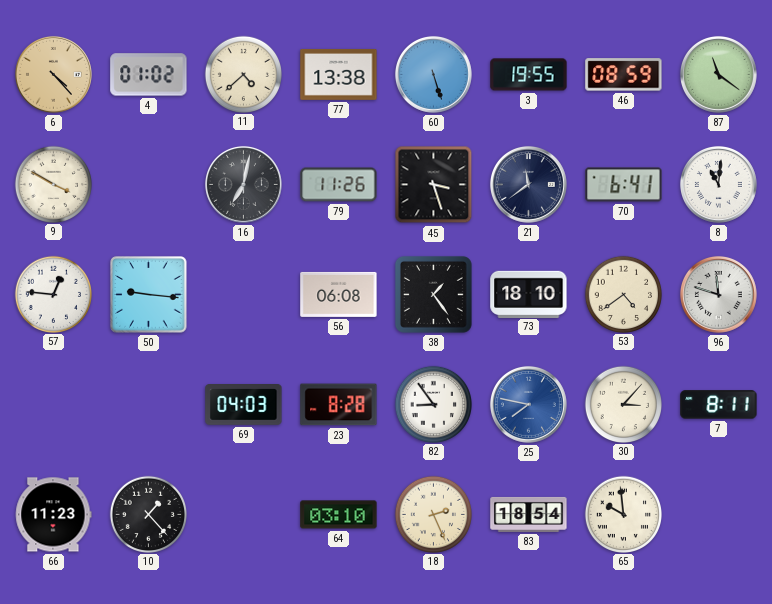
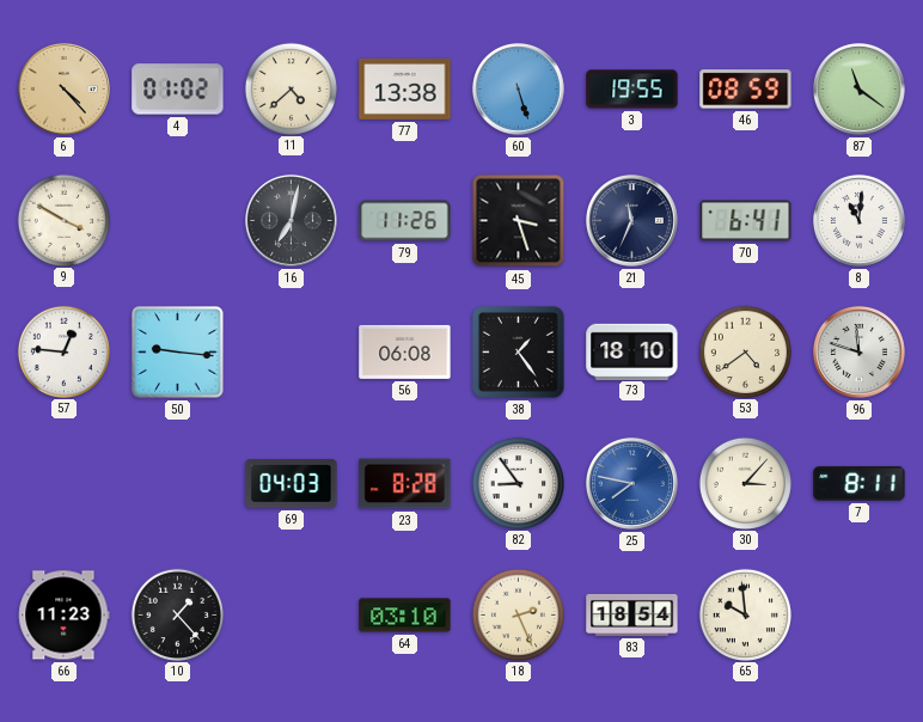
21: 11:39 -> 11:34
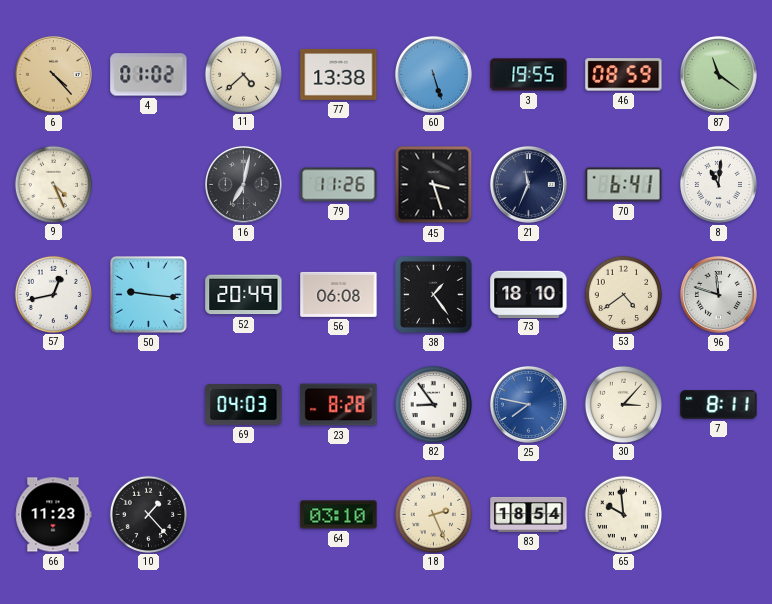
9: 3:50 -> 4:26
57: 12:46 -> 12:43
52: none -> 20:49
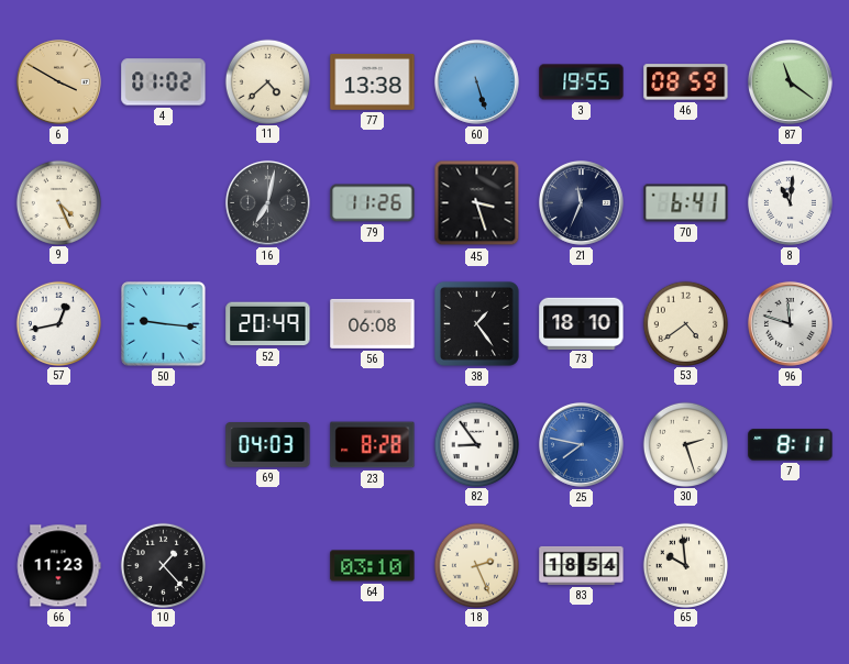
6: 4:23 -> 3:50
30: 3:07 -> 2:27
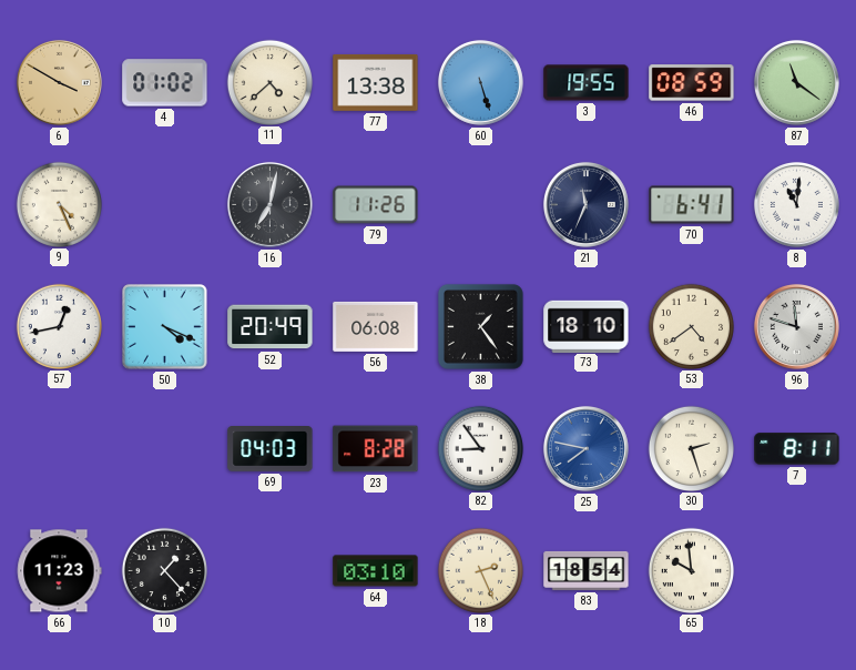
45: 3:27 -> none
50: 9:16 -> 4:19
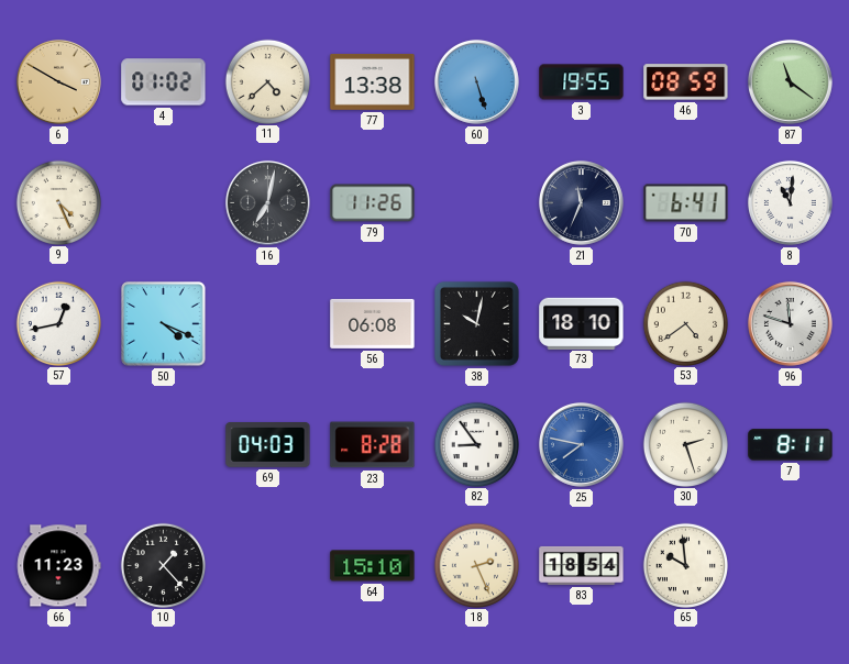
52: 20:49 -> none
38: 1:24 -> 10:02
64: 03:10 -> 15:10
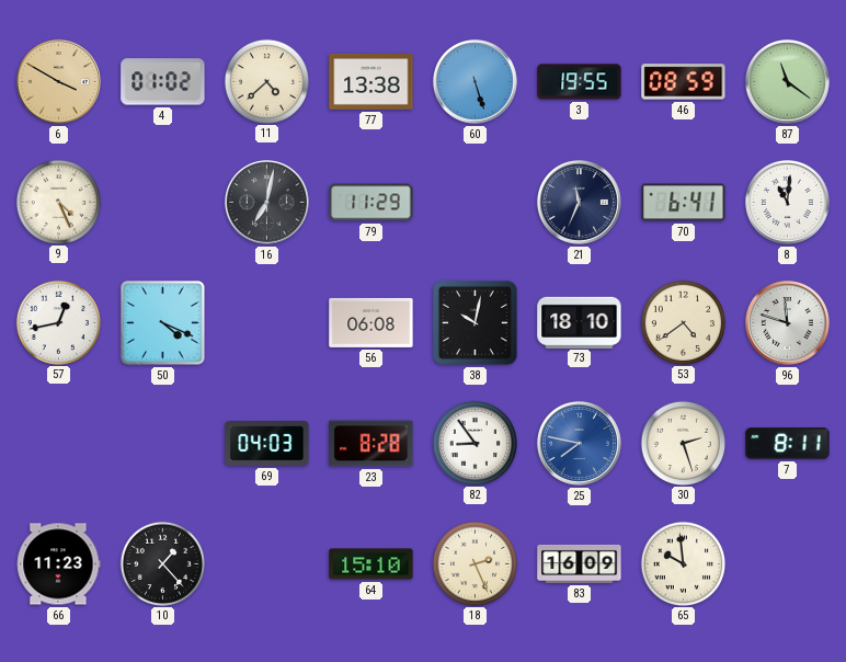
79: 11:26 -> 11:29
83: 18:54 -> 16:09
